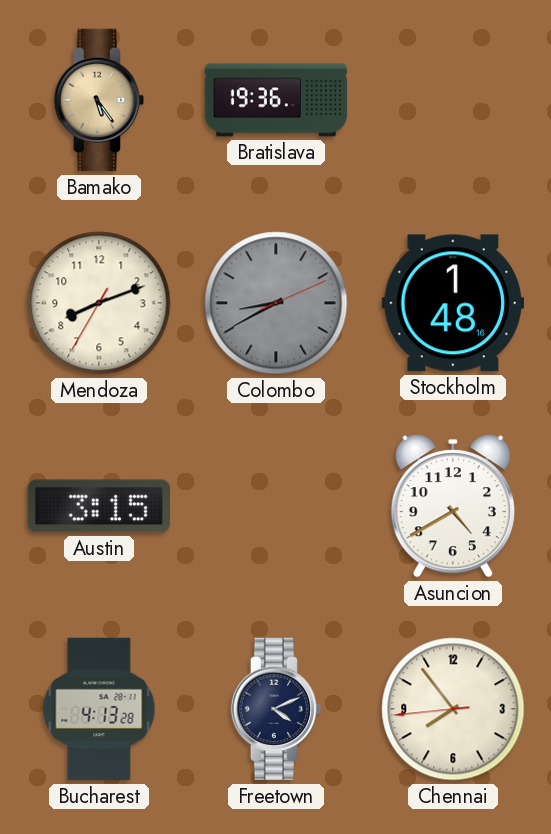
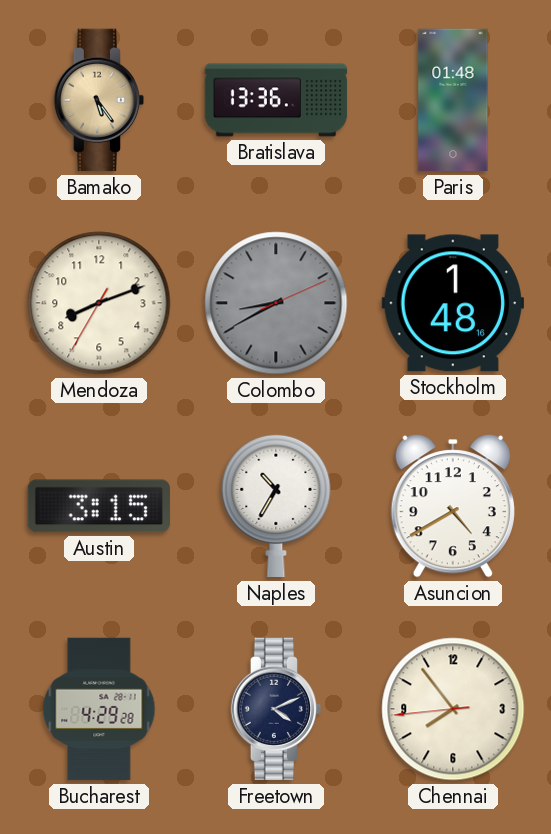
Bratislava: 19:36 -> 13:36
Paris: none -> 01:48
Naples: none -> 10:35
Bucharest: 4:13 -> 4:29
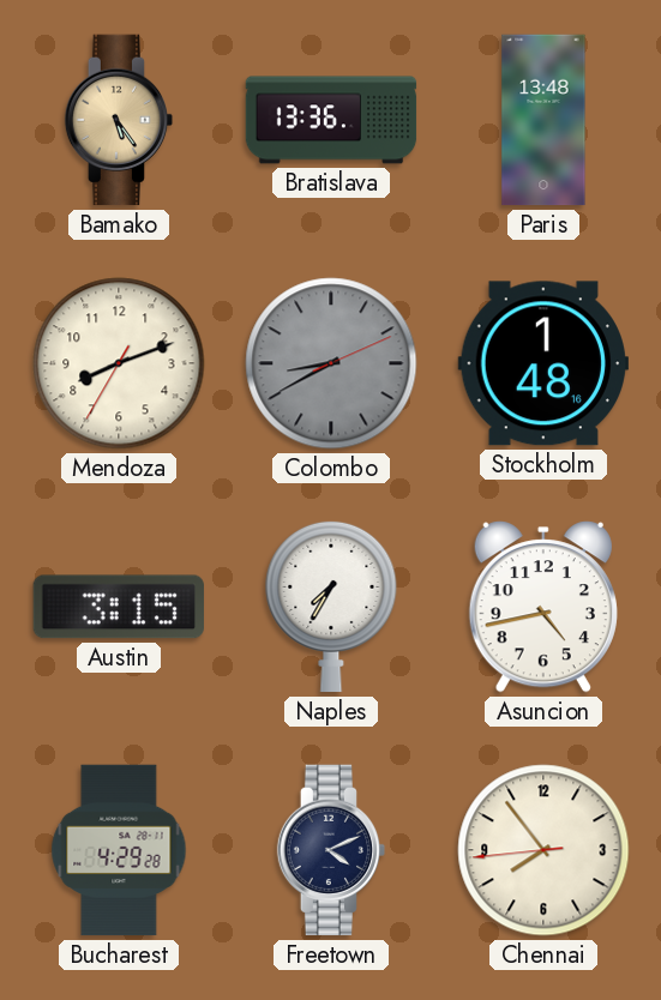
Paris: 01:48 -> 13:48
Naples: 10:35 -> 7:35
Asuncion: 4:40 -> 4:43
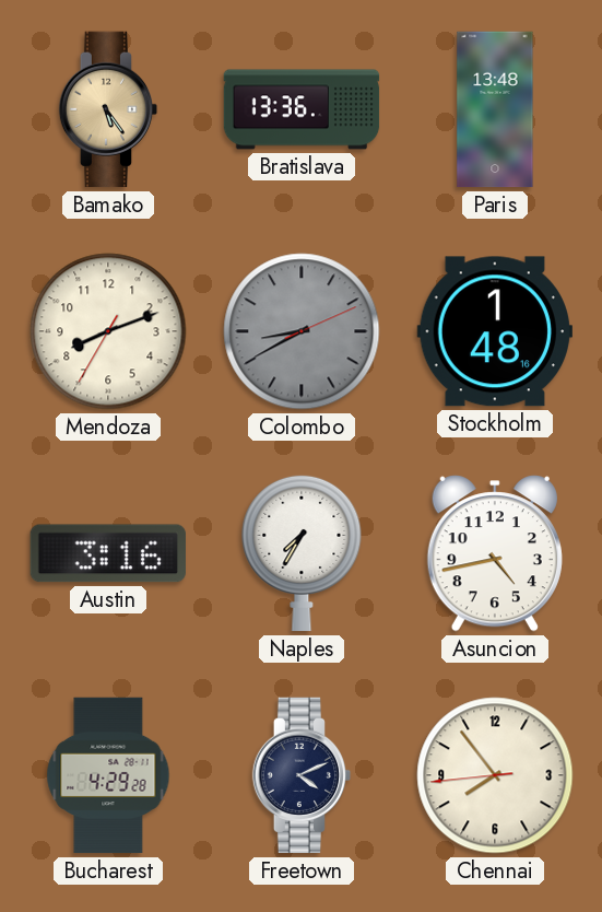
Austin: 3:15 -> 3:16
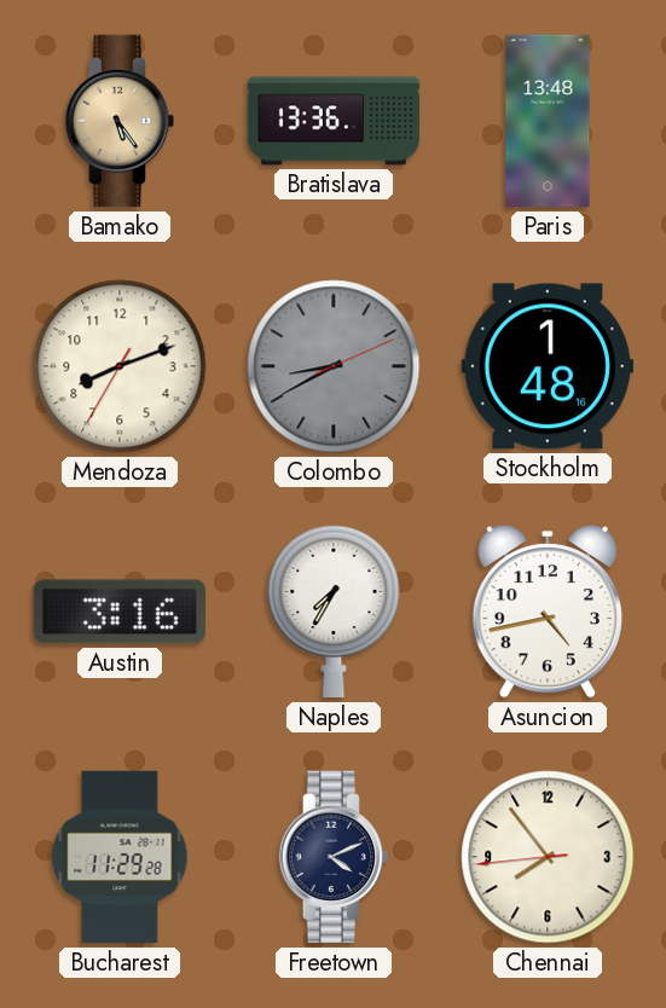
Bucharest: 4:29 -> 11:29
